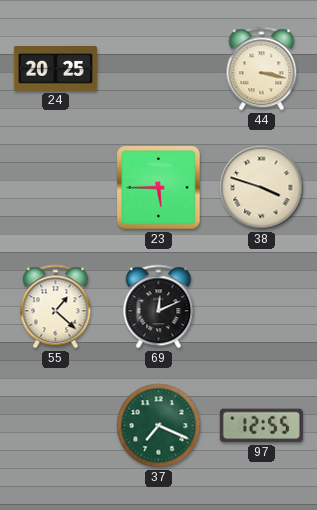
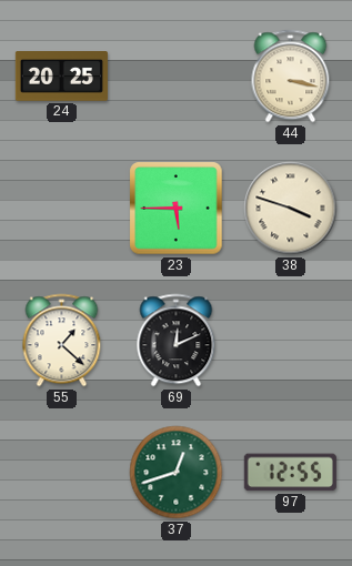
37: 7:19 -> 12:42
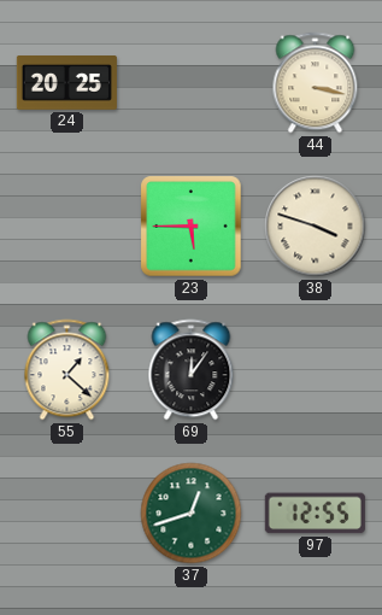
69: 12:11 -> 12:06
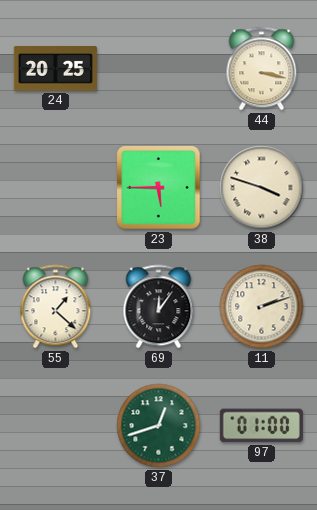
11: none -> 2:12
97: 12:55 -> 01:00
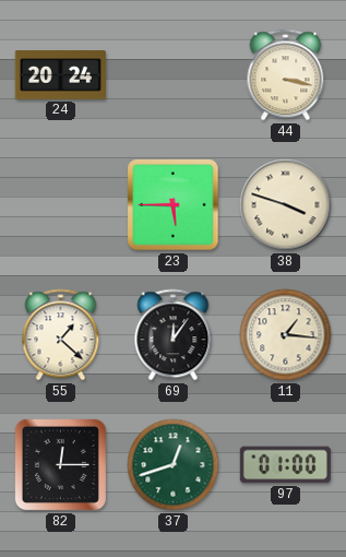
24: 20:25 -> 20:24
11: 2:12 -> 1:16
82: none -> 12:15
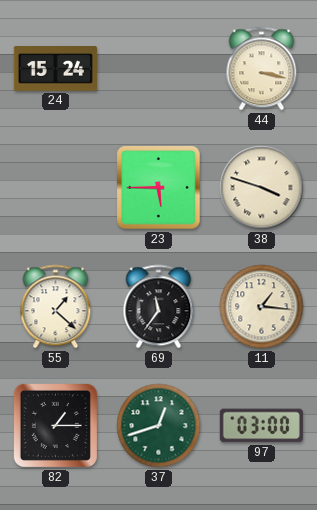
24: 20:24 -> 15:24
69: 12:06 -> 11:36
82: 12:15 -> 1:15
97: 01:00 -> 03:00
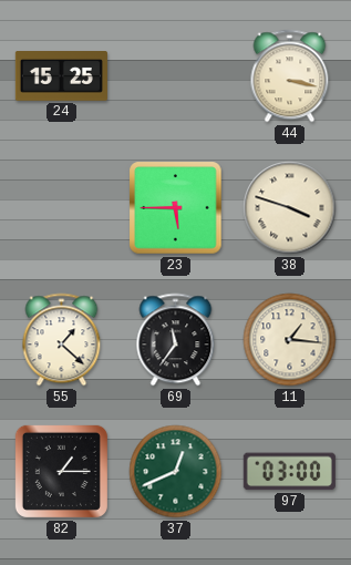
24: 15:24 -> 15:25
37: 12:42 -> 12:41
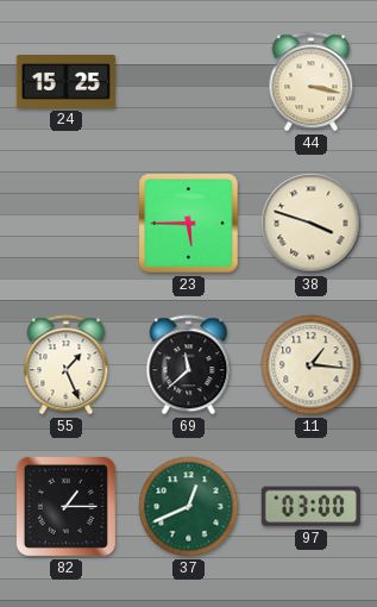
55: 1:22 -> 1:26
69: 11:36 -> 11:38
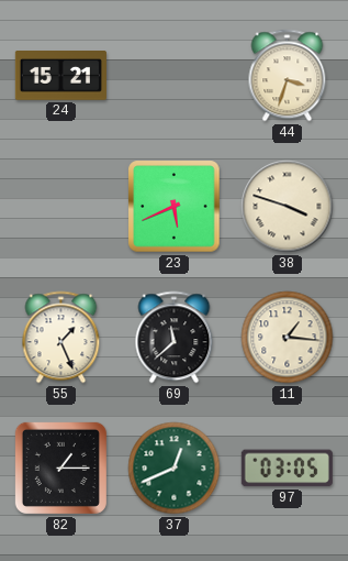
24: 15:25 -> 15:21
44: 3:17 -> 3:33
23: 5:45 -> 5:41
97: 03:00 -> 03:05
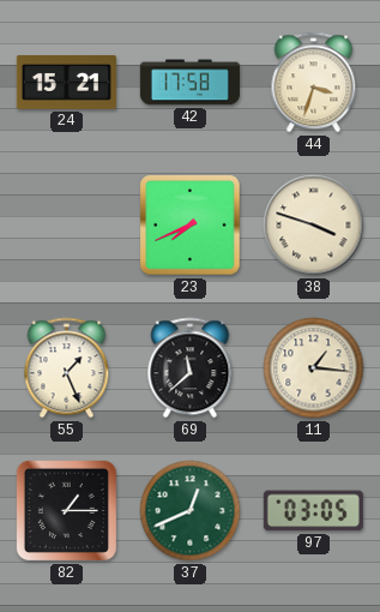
42: none -> 17:58
23: 5:41 -> 7:41
